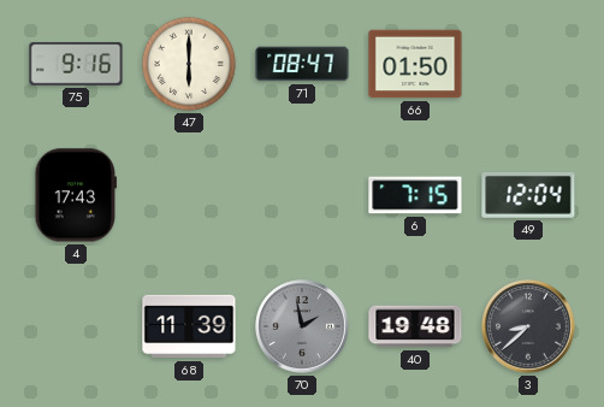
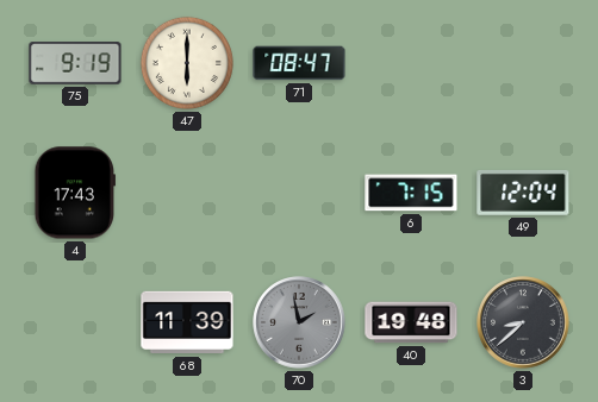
75: 9:16 -> 9:19
66: 01:50 -> none
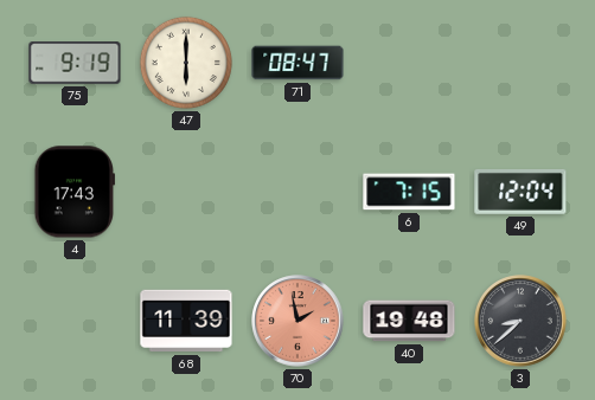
70 dial: grey -> salmon
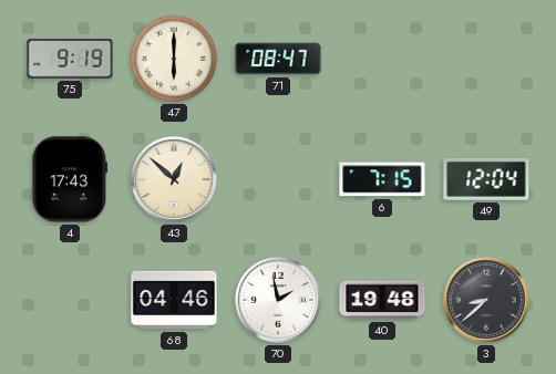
43: none -> 12:52
68: 11:39 -> 04:46
70 dial: salmon -> white
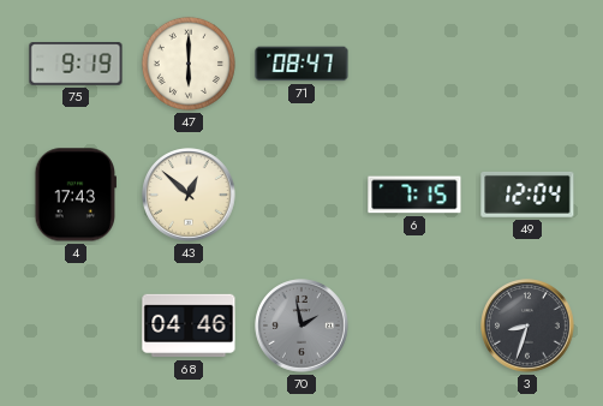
70 dial: white -> grey
40: 19:48 -> none
3: 8:38 -> 8:33
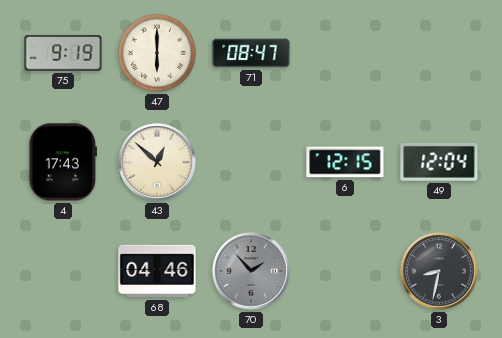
6: 7:15 -> 12:15
70: 1:58 -> 1:53
3: 8:33 -> 8:32
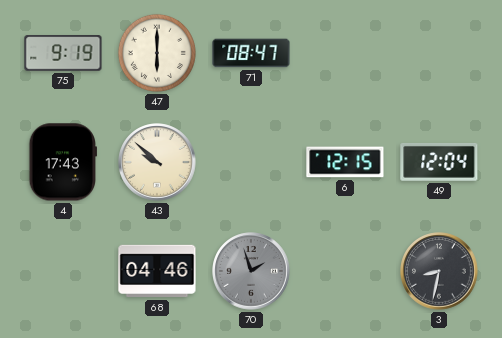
43: 12:52 -> 9:52
70: 1:53 -> 1:57
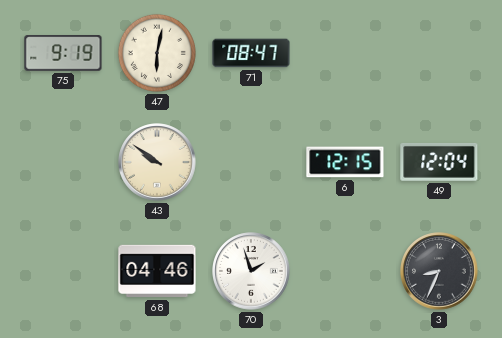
47: 6:00 -> 6:02
4: 17:43 -> none
43: 9:52 -> 9:51
70 dial: grey -> white
3: 8:32 -> 8:34
